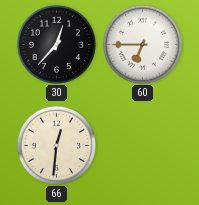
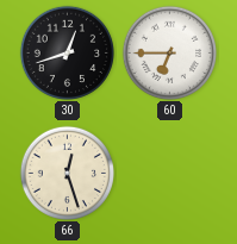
30: 12:37 -> 12:42
66: 12:31 -> 12:27
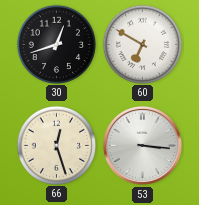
60: 6:45 -> 6:50
53: none -> 3:16
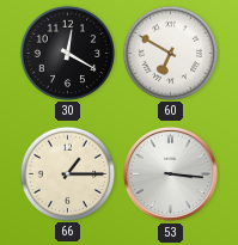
30: 12:42 -> 12:20
66: 12:27 -> 1:15
